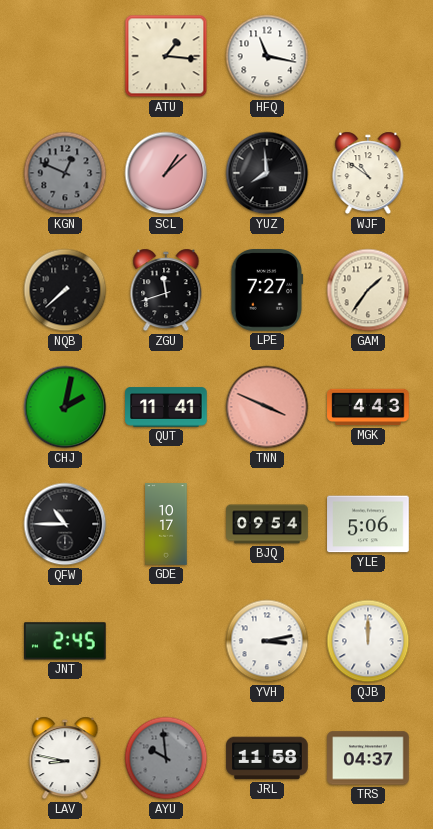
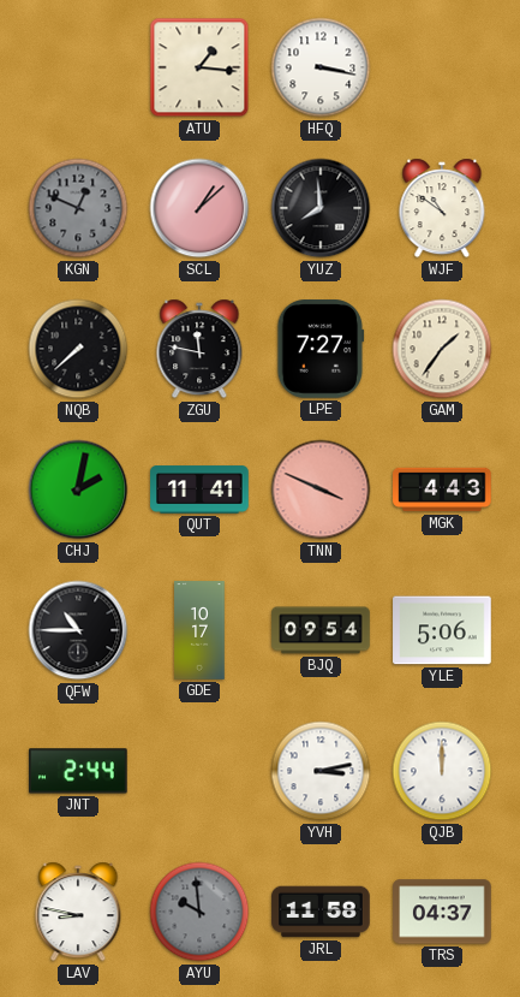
HFQ: 11:17 -> 3:17
ZGU: 11:42 -> 11:47
JNT: 2:45 -> 2:44
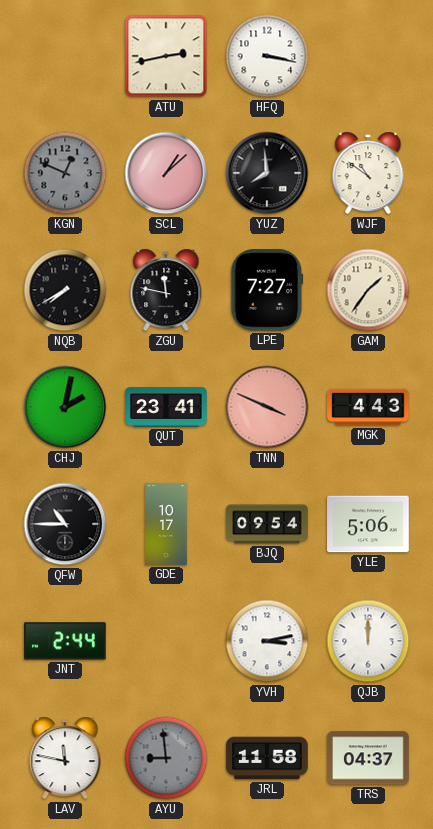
ATU: 1:16 -> 2:43
NQB: 7:38 -> 7:40
QUT: 11:41 -> 23:41
LAV: 8:47 -> 11:47
AYU: 9:59 -> 8:59
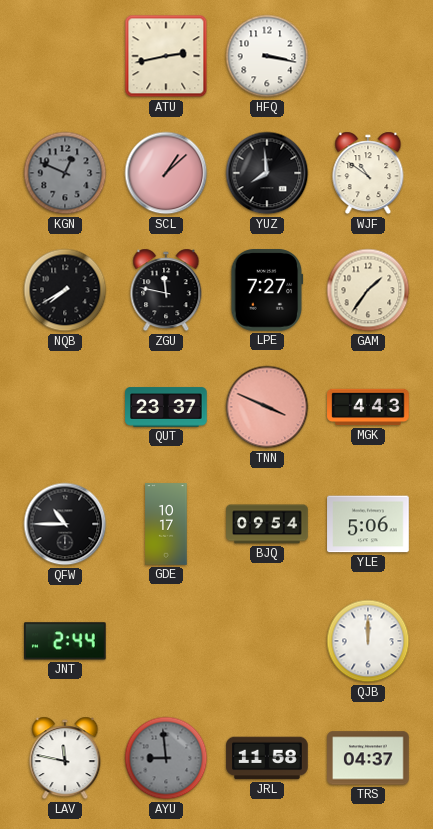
CHJ: 2:02 -> none
QUT: 23:41 -> 23:37
YVH: 3:13 -> none
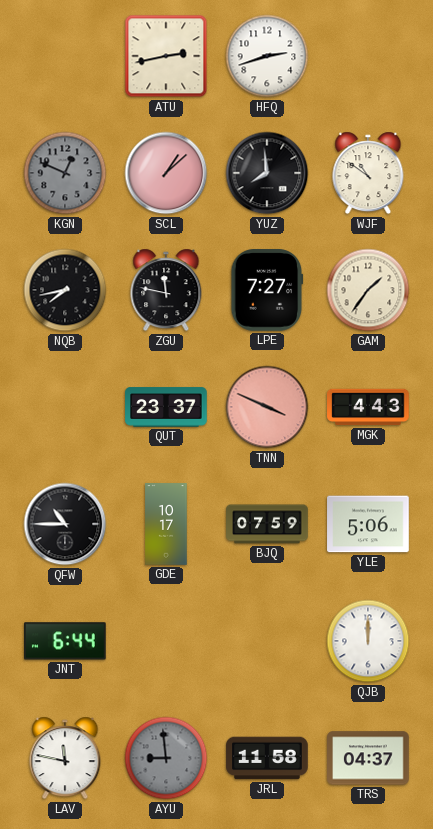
HFQ: 3:17 -> 2:42
NQB: 7:40 -> 7:43
BJQ: 09:54 -> 07:59
JNT: 2:44 -> 6:44
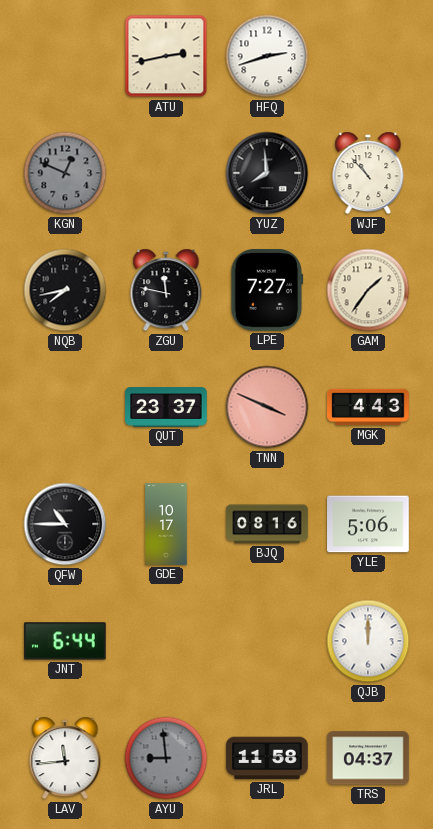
SCL: 1:08 -> none
WJF: 10:51 -> 10:53
BJQ: 07:59 -> 08:16
LAV: 11:47 -> 11:44
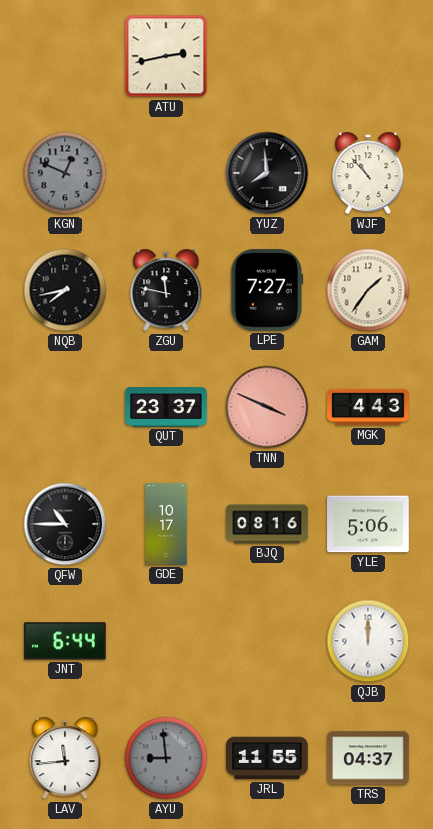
HFQ: 2:42 -> none
JRL: 11:58 -> 11:55
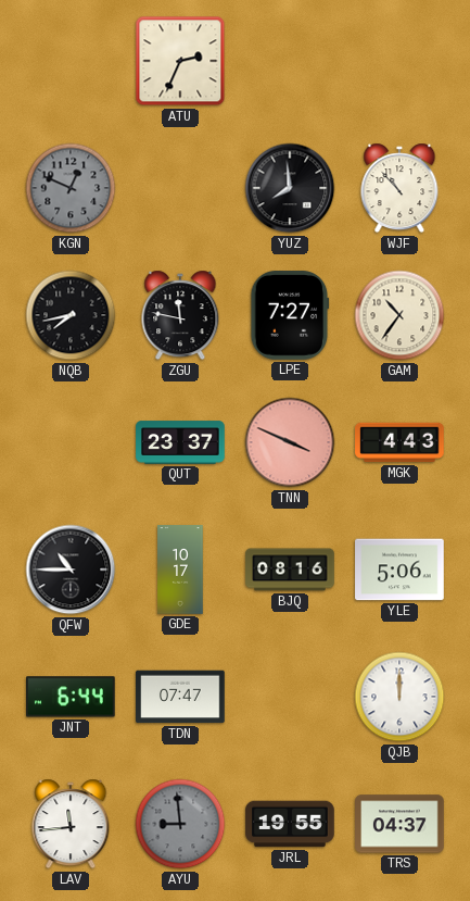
ATU: 2:43 -> 2:34
GAM: 1:36 -> 10:36
TDN: none -> 07:47
JRL: 11:55 -> 19:55
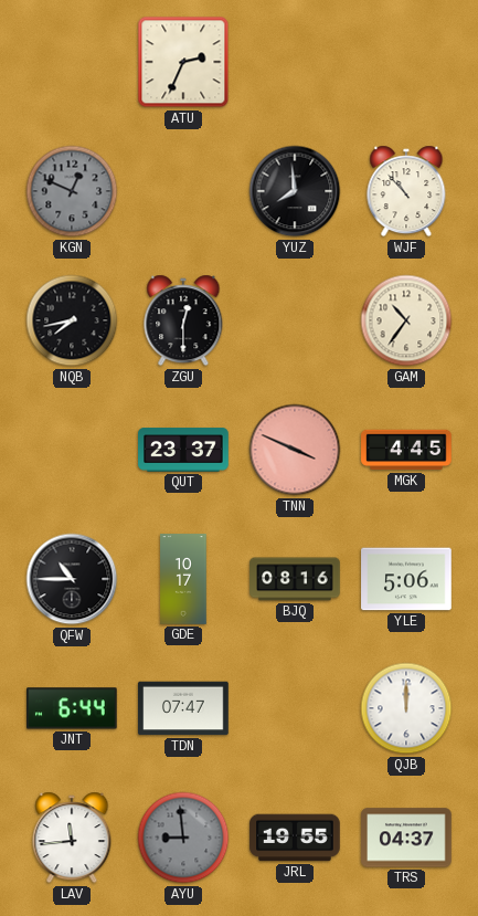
ZGU: 11:47 -> 12:30
LPE: 7:27 -> none
MGK: 4:43 -> 4:45
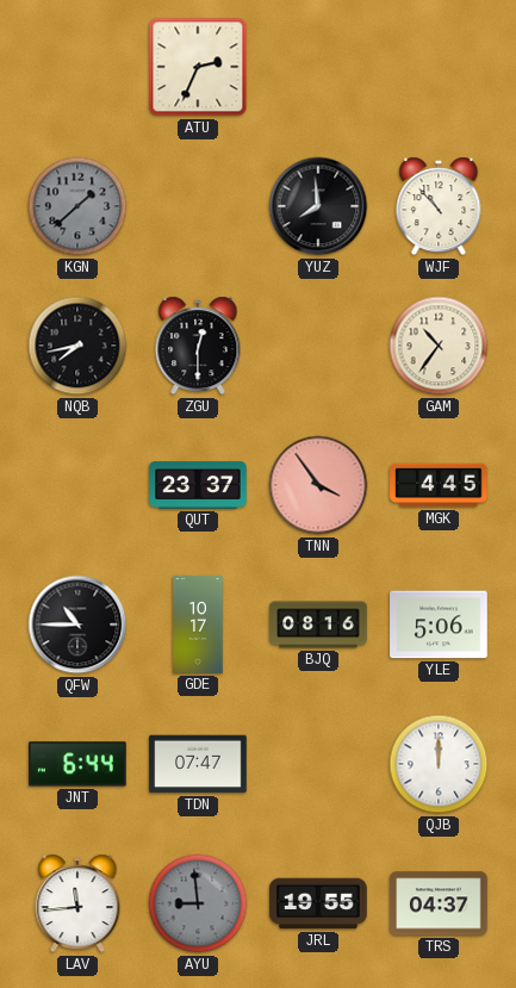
KGN: 12:49 -> 1:38
TNN: 3:49 -> 3:54
